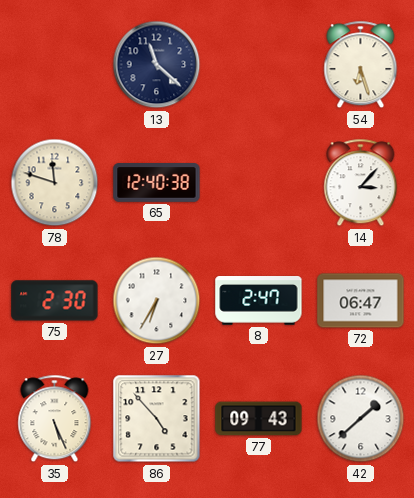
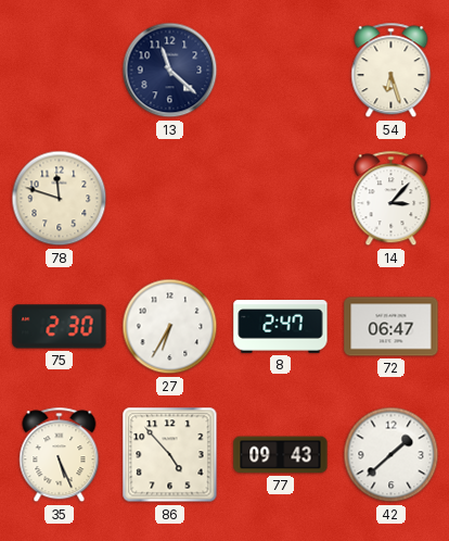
65: 12:40 -> none
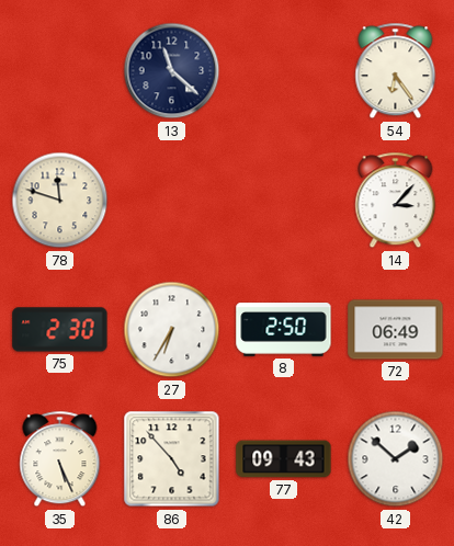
54: 6:27 -> 6:24
8: 2:47 -> 2:50
72: 06:47 -> 06:49
42: 1:38 -> 1:52
